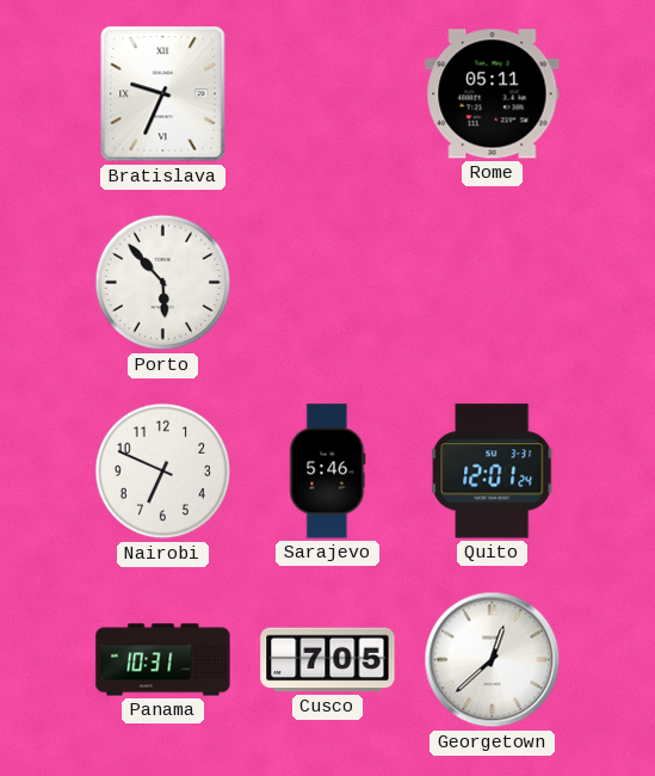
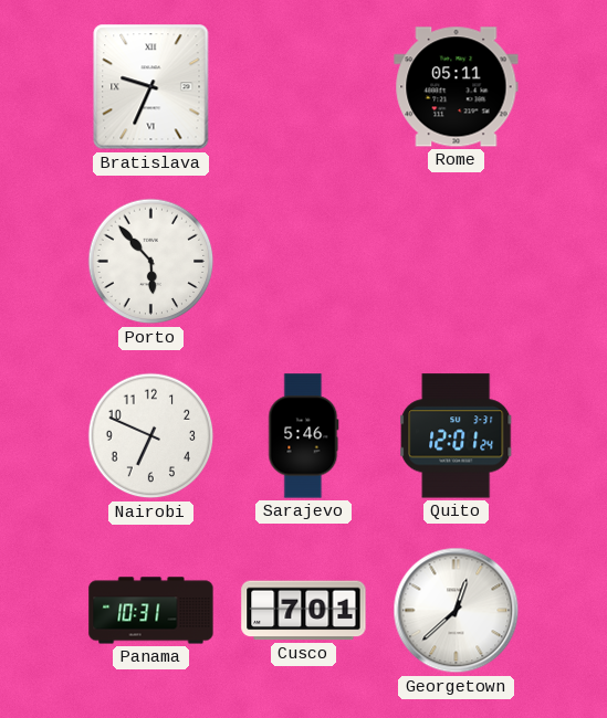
Cusco: 7:05 -> 7:01
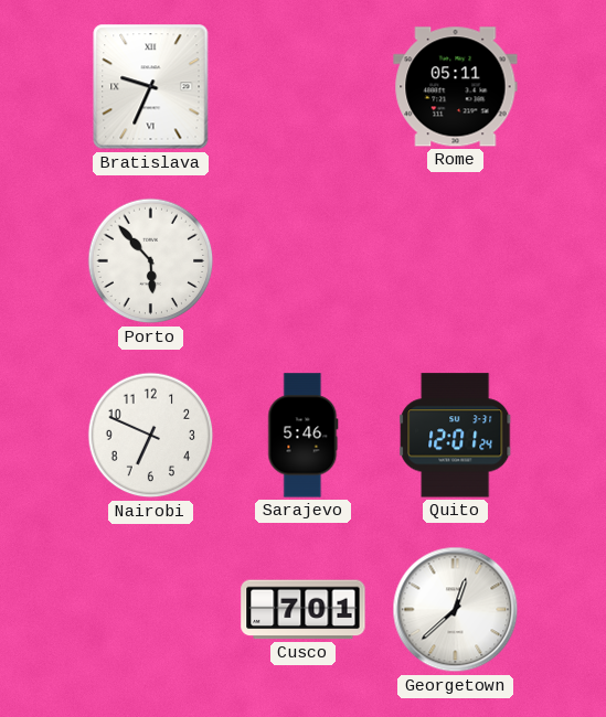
Panama: 10:31 -> none
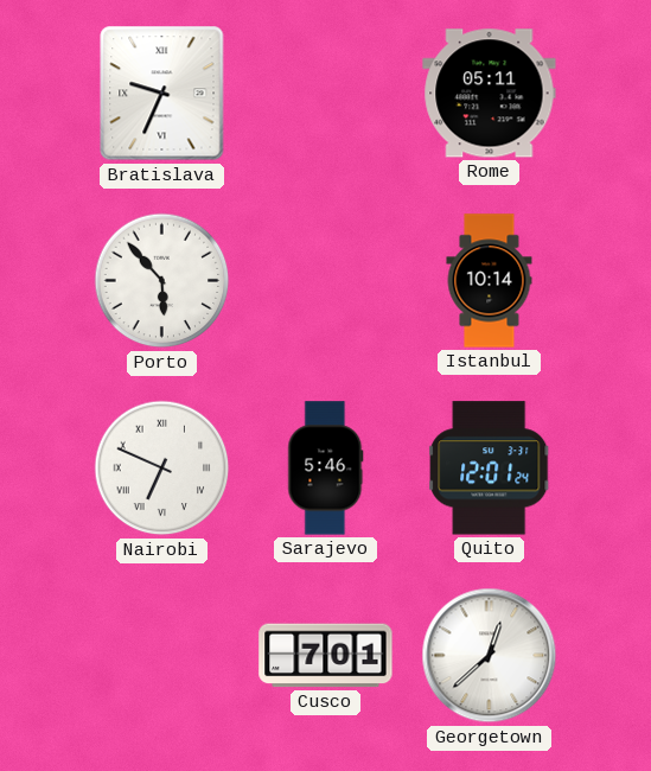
Istanbul: none -> 10:14
Nairobi numerals: Arabic -> Roman
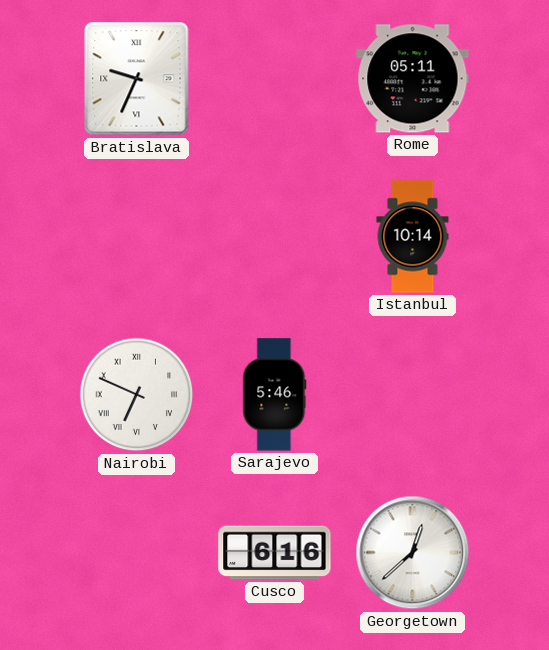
Porto: 5:53 -> none
Quito: 12:01 -> none
Cusco: 7:01 -> 6:16
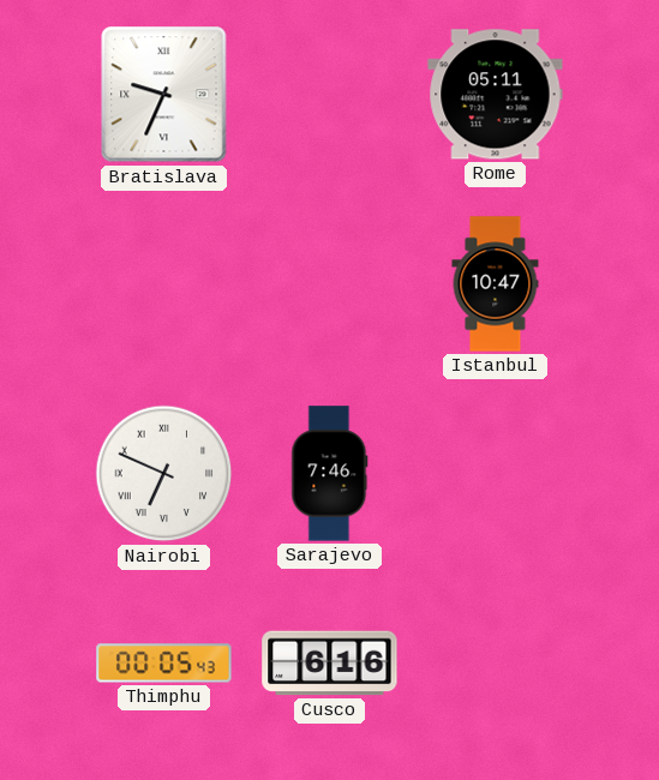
Istanbul: 10:14 -> 10:47
Sarajevo: 5:46 -> 7:46
Thimphu: none -> 00:05
Georgetown: 12:38 -> none
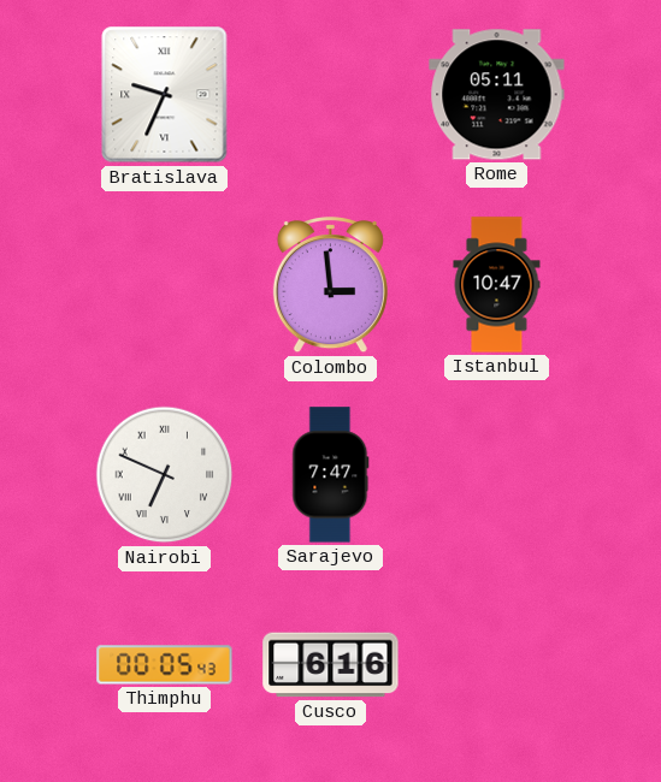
Colombo: none -> 2:59
Sarajevo: 7:46 -> 7:47
